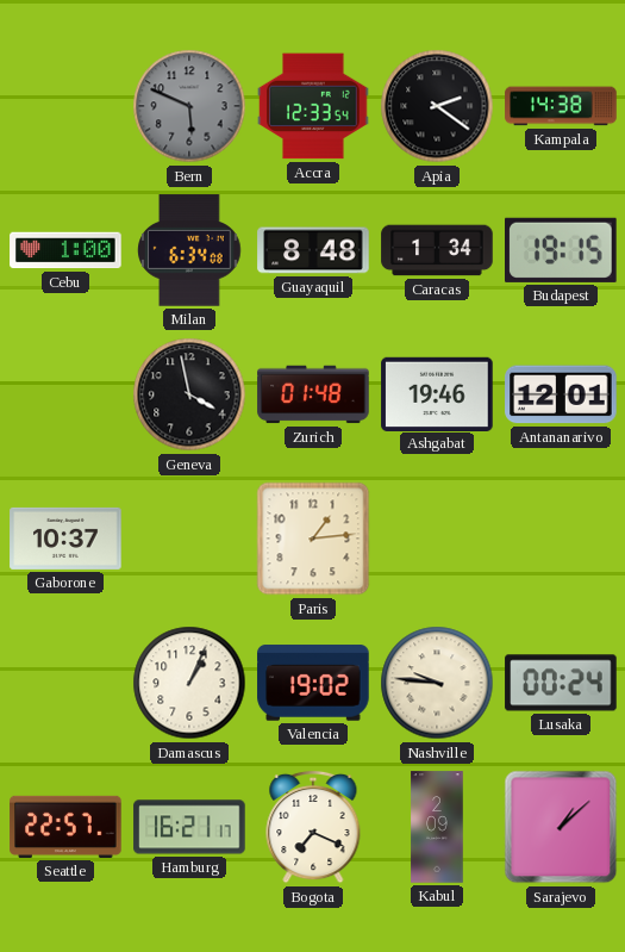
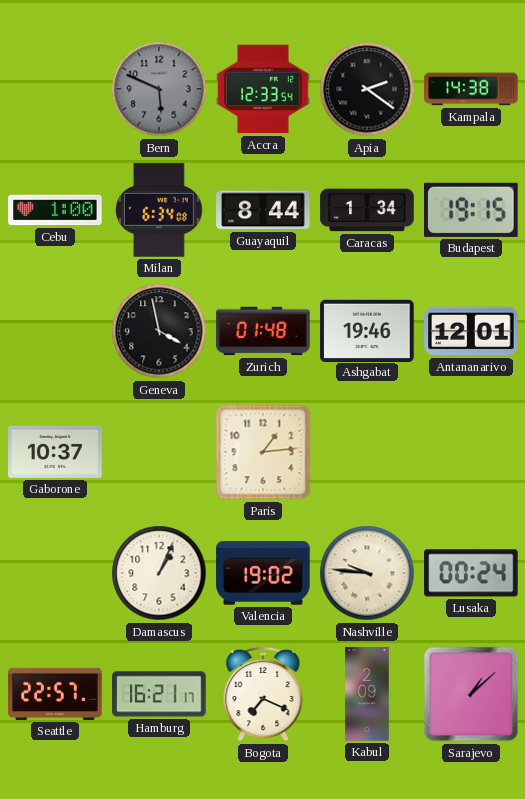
Guayaquil: 8:48 -> 8:44
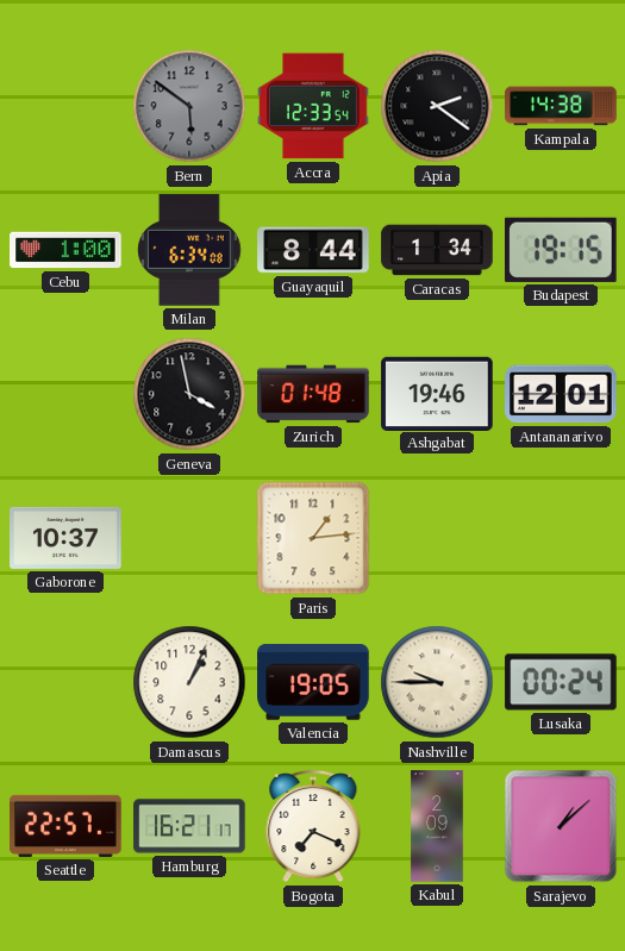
Bern: 5:49 -> 5:51
Valencia: 19:02 -> 19:05
Nashville: 9:46 -> 9:45
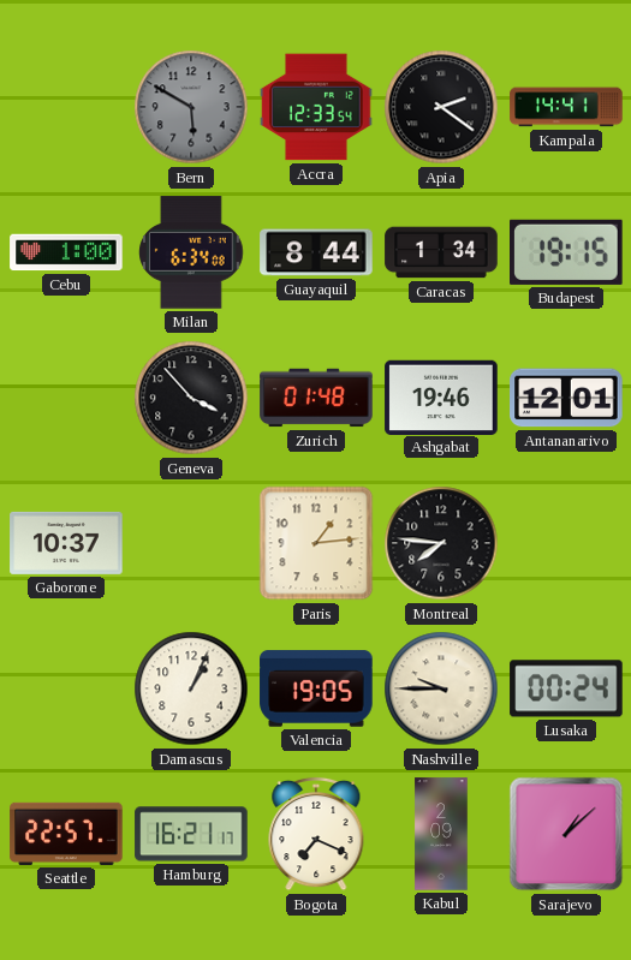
Bern: 5:51 -> 5:50
Kampala: 14:38 -> 14:41
Geneva: 3:58 -> 3:53
Montreal: none -> 7:46
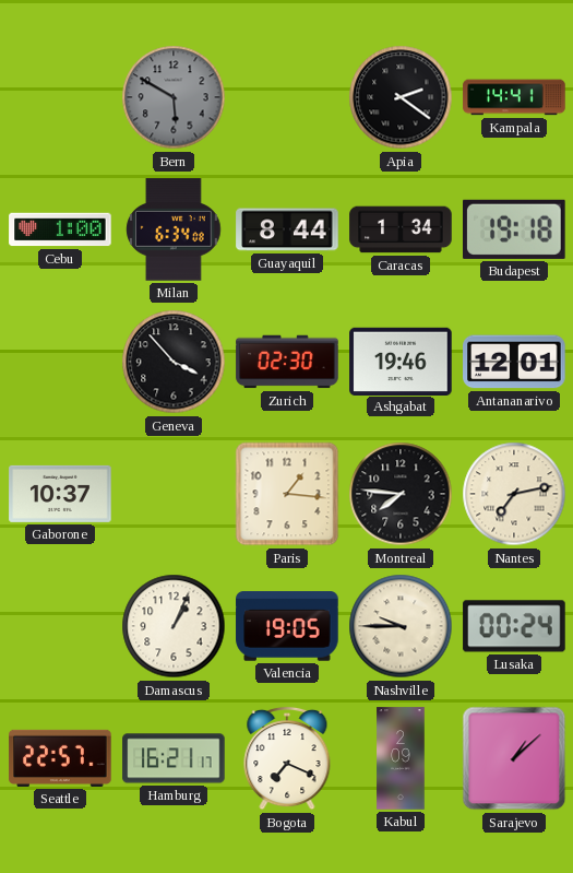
Accra: 12:33 -> none
Budapest: 19:15 -> 19:18
Zurich: 01:48 -> 02:30
Paris: 1:14 -> 1:16
Nantes: none -> 7:13
